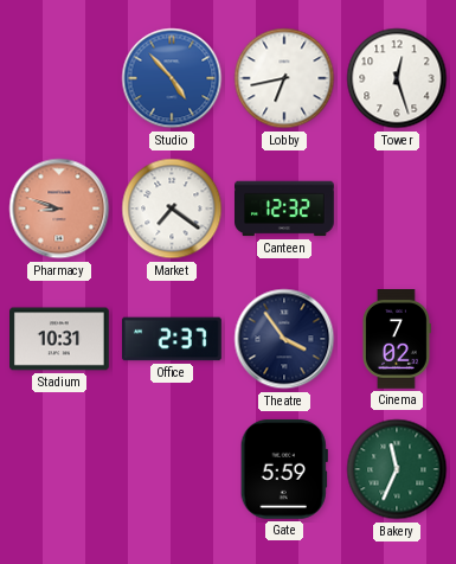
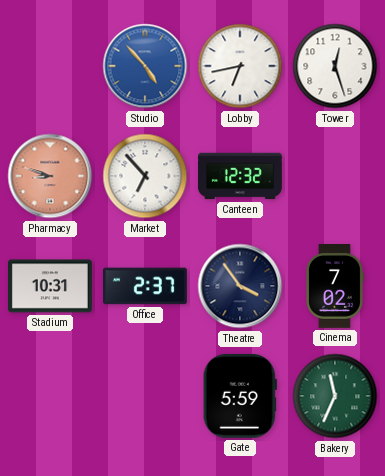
Market: 7:21 -> 6:53
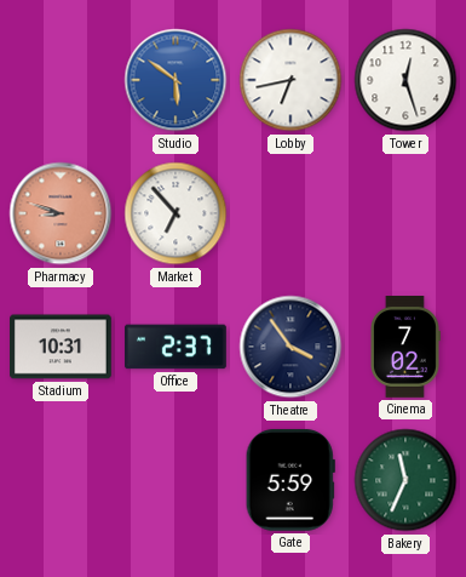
Studio: 4:53 -> 5:51
Canteen: 12:32 -> none
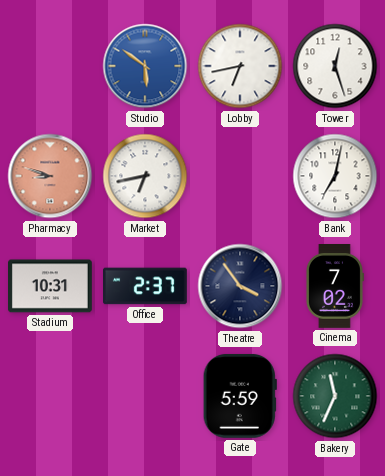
Market: 6:53 -> 6:43
Bank: none -> 7:02
